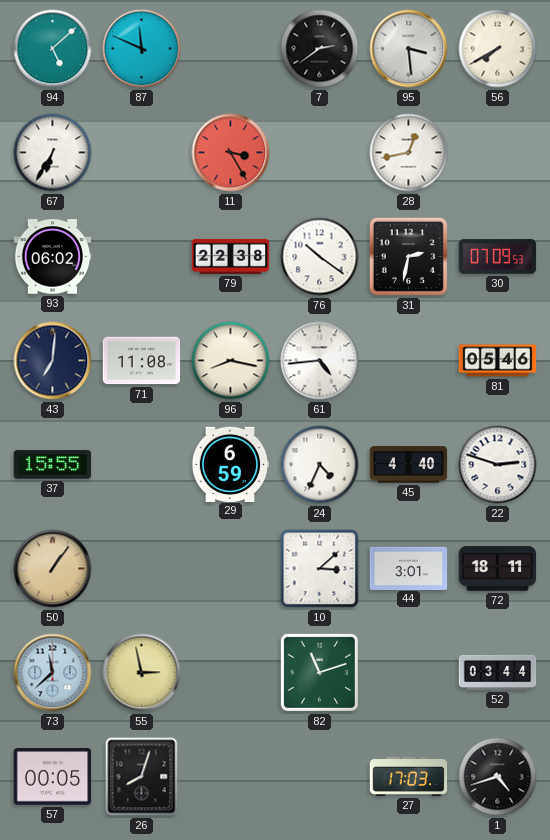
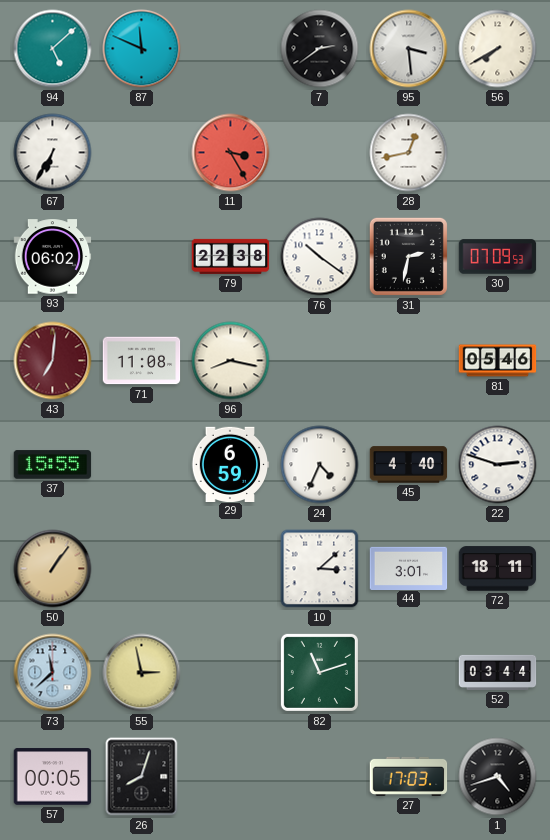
43 dial: navy -> burgundy
61: 4:44 -> none
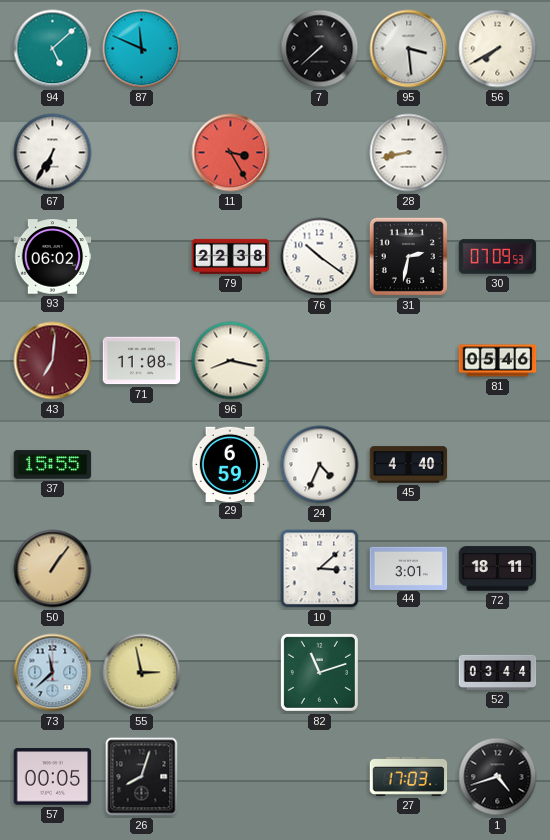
7: 2:39 -> 7:38
28: 12:43 -> 8:43
22: 2:48 -> none
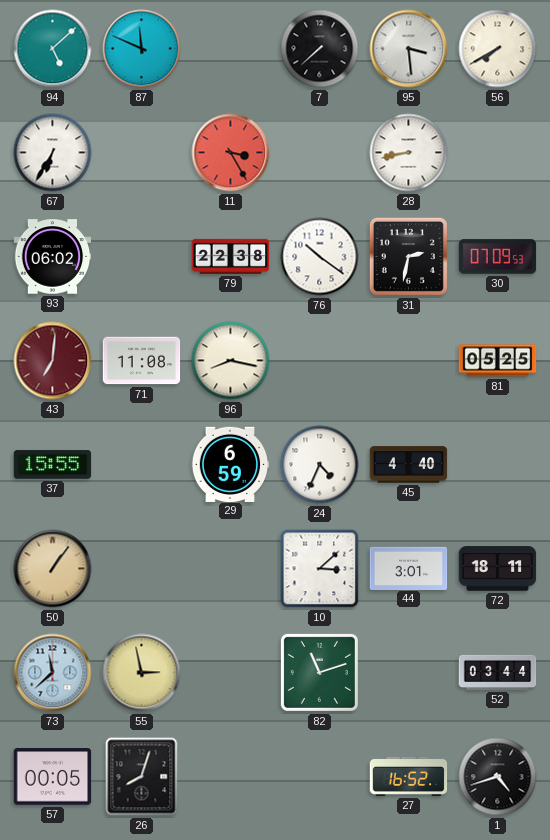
81: 05:46 -> 05:25
27: 17:03 -> 16:52
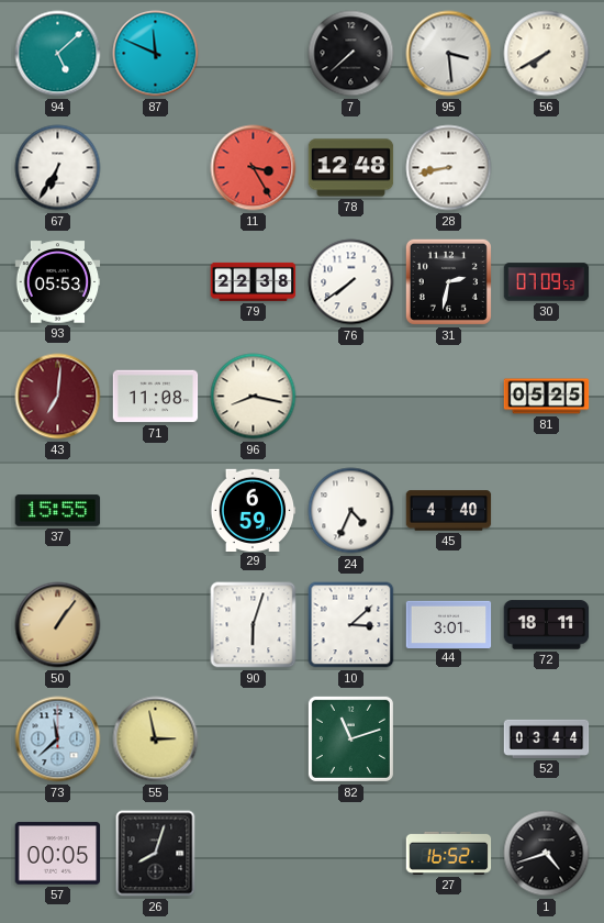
78: none -> 12:48
93: 06:02 -> 05:53
76: 10:21 -> 7:39
90: none -> 6:03
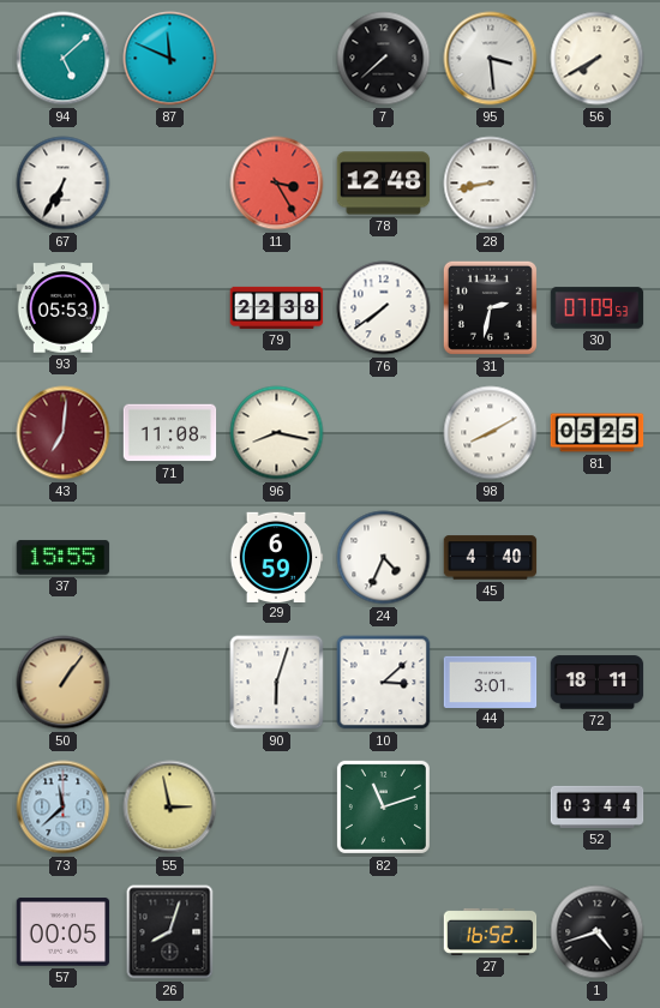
98: none -> 8:10
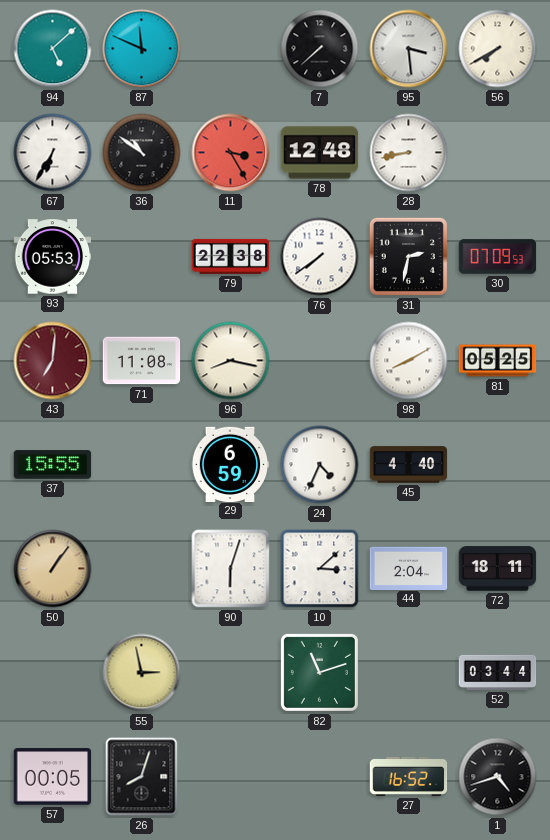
36: none -> 10:51
44: 3:01 -> 2:04
73: 11:38 -> none
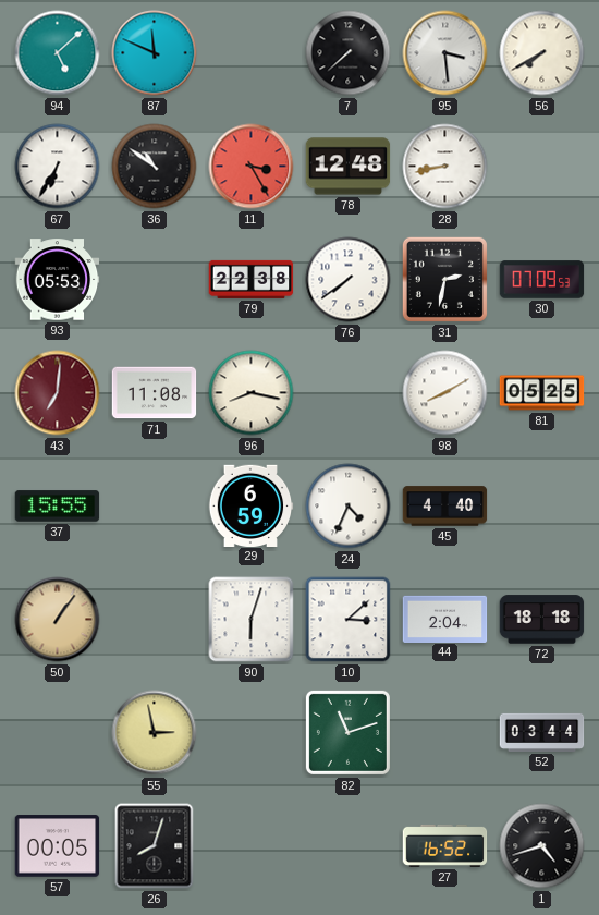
72: 18:11 -> 18:18
